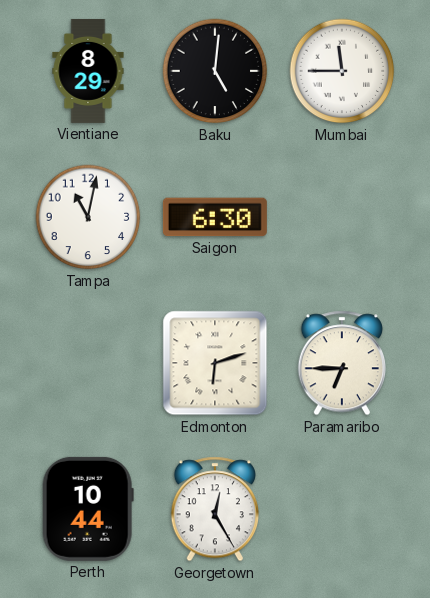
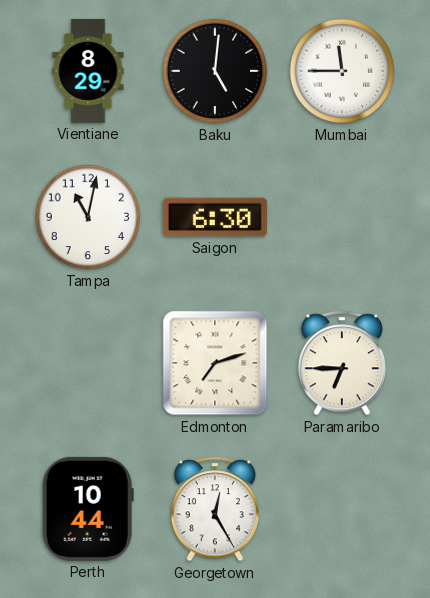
Edmonton: 6:12 -> 7:12
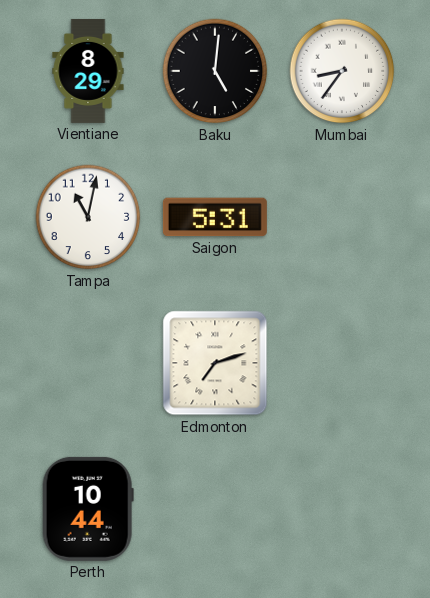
Mumbai: 11:45 -> 8:36
Saigon: 6:30 -> 5:31
Paramaribo: 6:45 -> none
Georgetown: 12:25 -> none
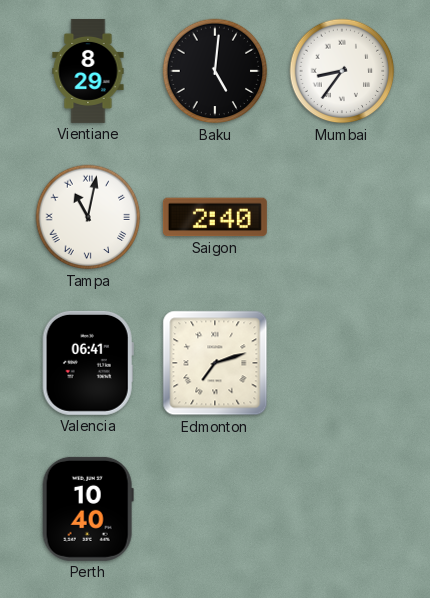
Tampa numerals: Arabic -> Roman
Saigon: 5:31 -> 2:40
Valencia: none -> 06:41
Perth: 10:44 -> 10:40
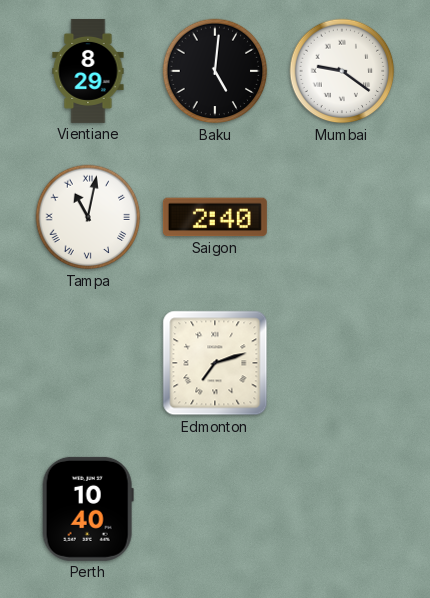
Mumbai: 8:36 -> 9:21
Valencia: 06:41 -> none
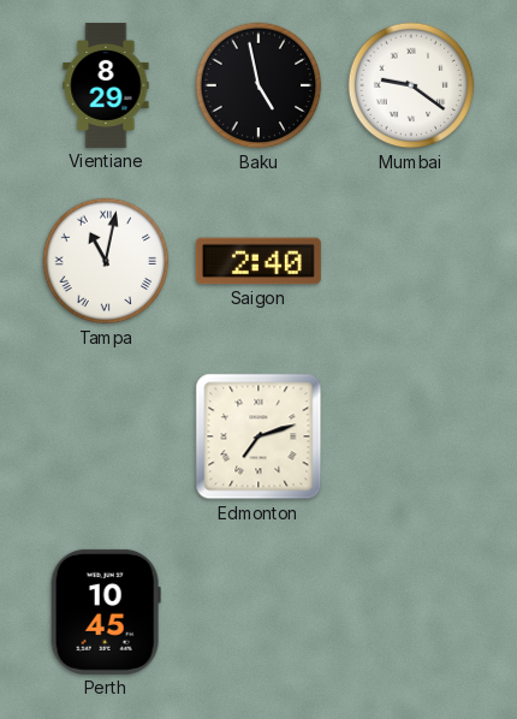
Baku: 5:01 -> 4:58
Perth: 10:40 -> 10:45
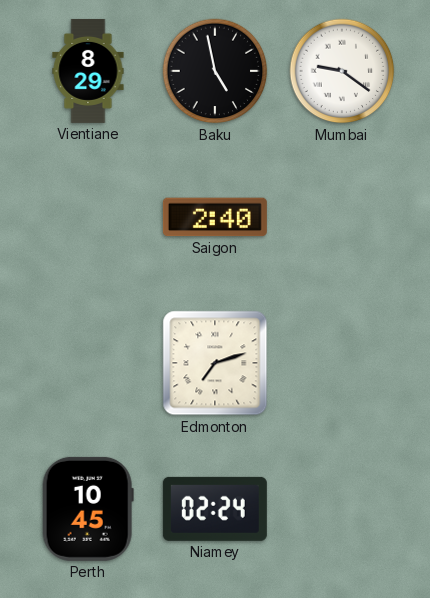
Tampa: 11:02 -> none
Niamey: none -> 02:24
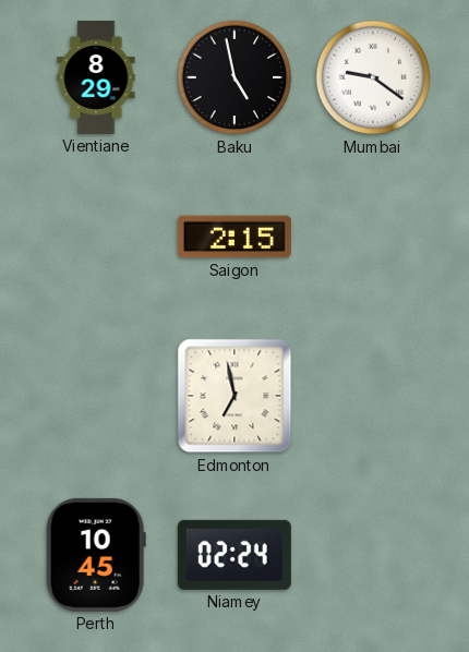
Saigon: 2:40 -> 2:15
Edmonton: 7:12 -> 6:58
